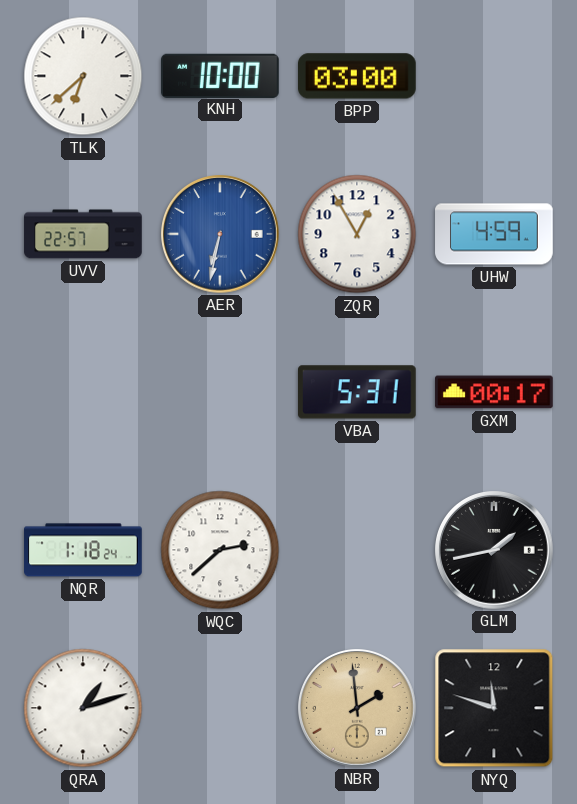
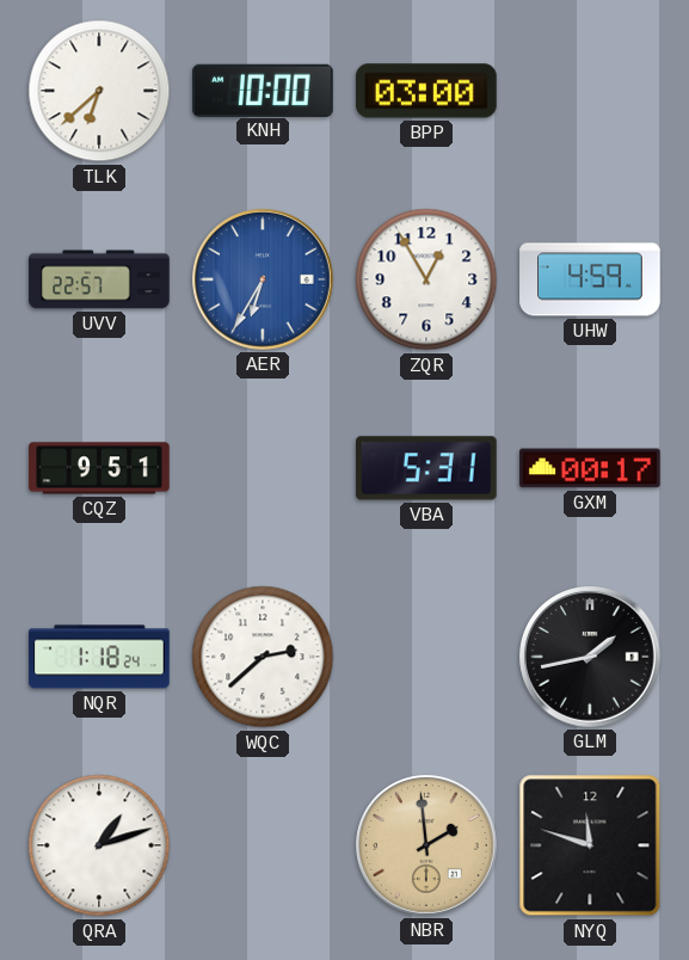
AER: 6:32 -> 6:35
CQZ: none -> 9:51
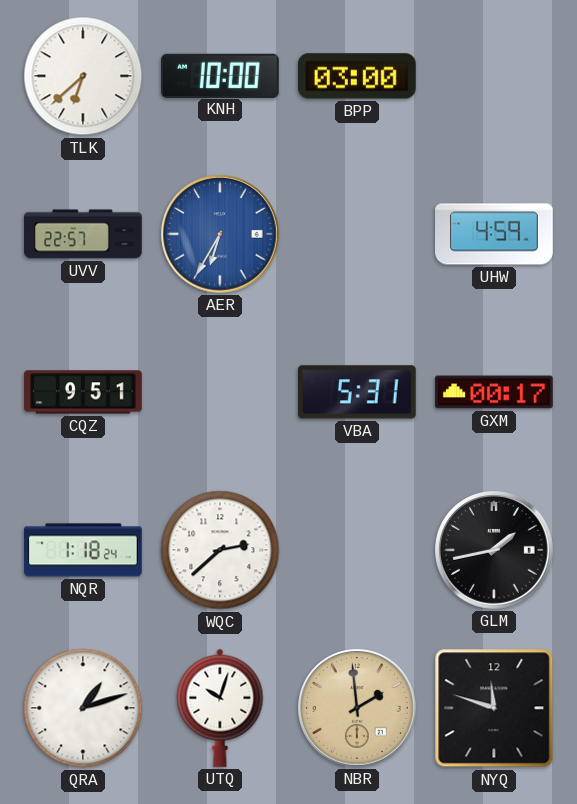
ZQR: 12:55 -> none
UTQ: none -> 10:03
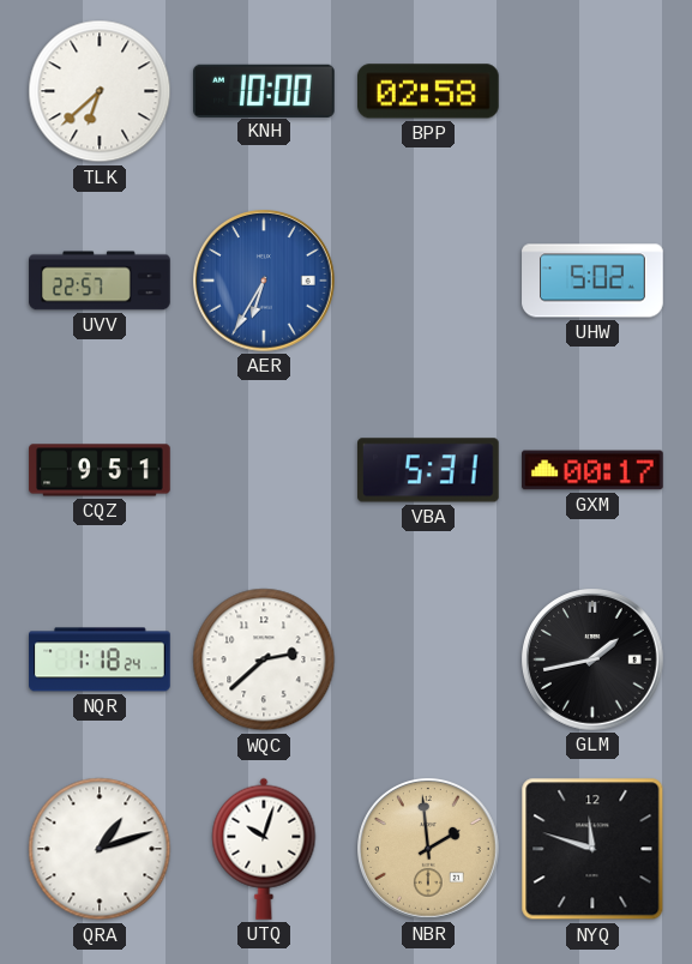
BPP: 03:00 -> 02:58
UHW: 4:59 -> 5:02
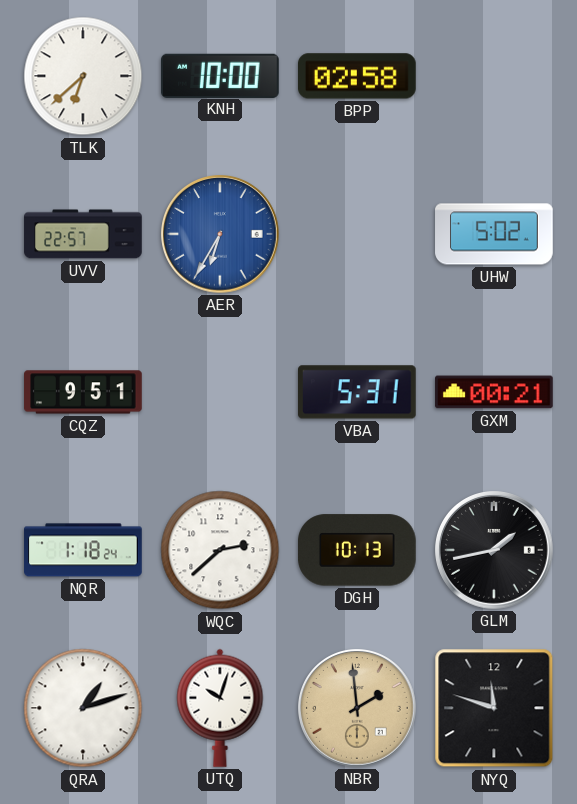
GXM: 00:17 -> 00:21
DGH: none -> 10:13
